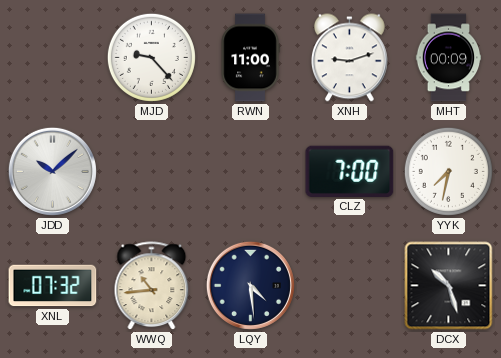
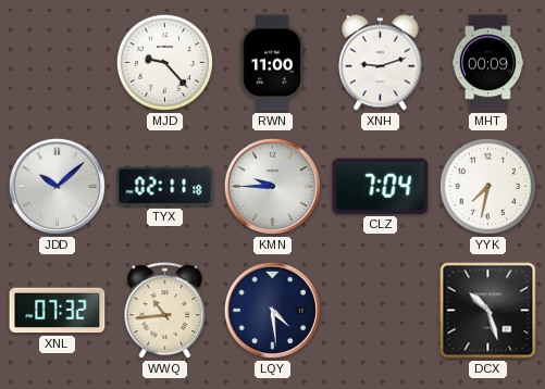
TYX: none -> 02:11
KMN: none -> 9:45
CLZ: 7:00 -> 7:04
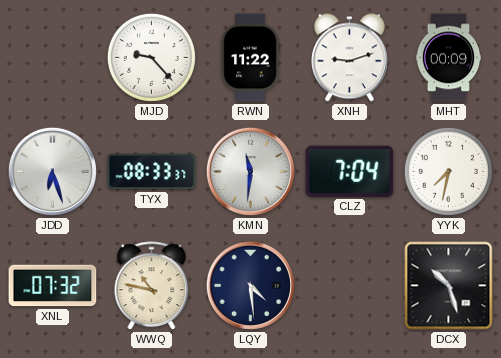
RWN: 11:00 -> 11:22
JDD: 10:08 -> 6:27
TYX: 02:11 -> 08:33
KMN: 9:45 -> 11:31
WWQ: 10:44 -> 10:47
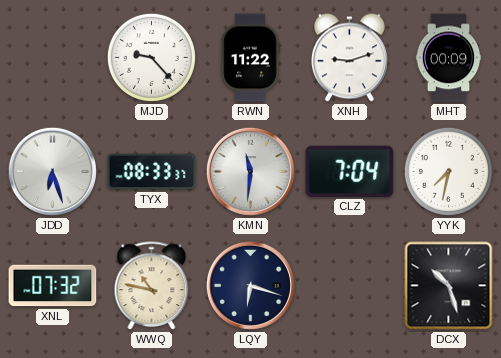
LQY: 4:29 -> 6:18
